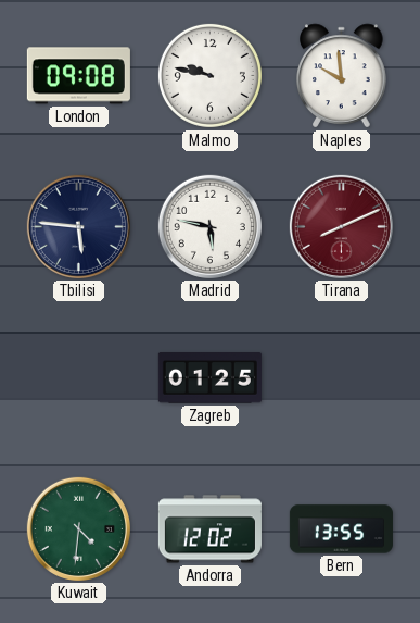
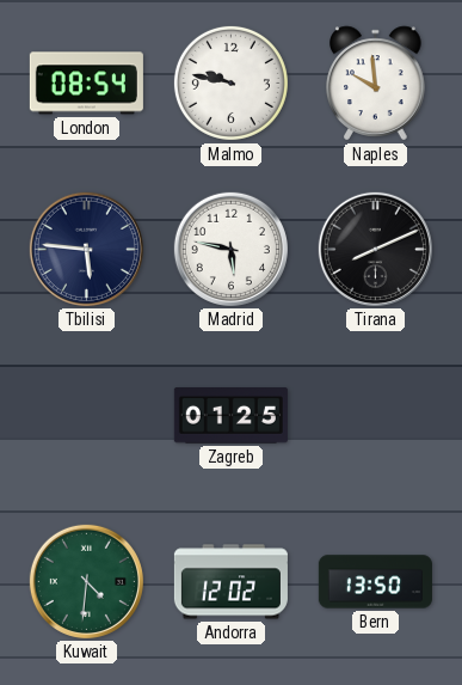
London: 09:08 -> 08:54
Tirana dial: burgundy -> black
Bern: 13:55 -> 13:50
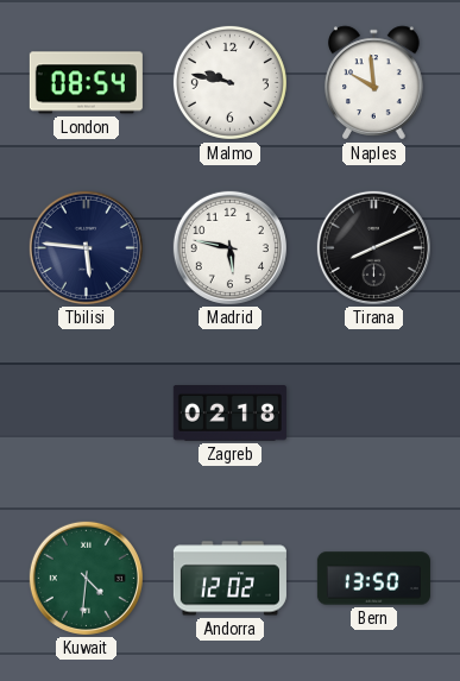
Zagreb: 01:25 -> 02:18
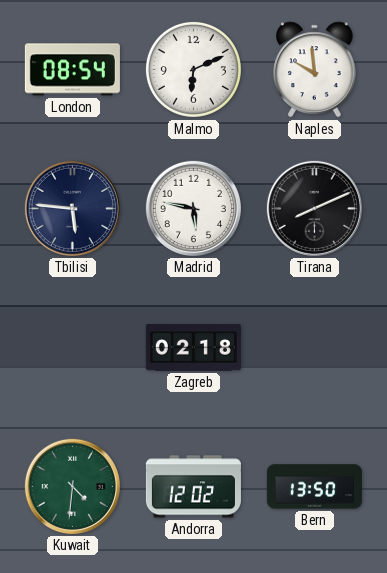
Malmo: 9:47 -> 6:11
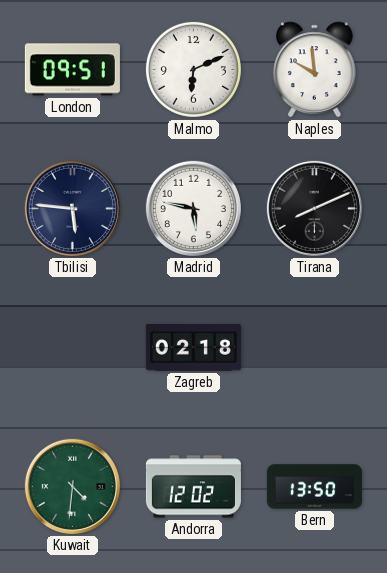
London: 08:54 -> 09:51
